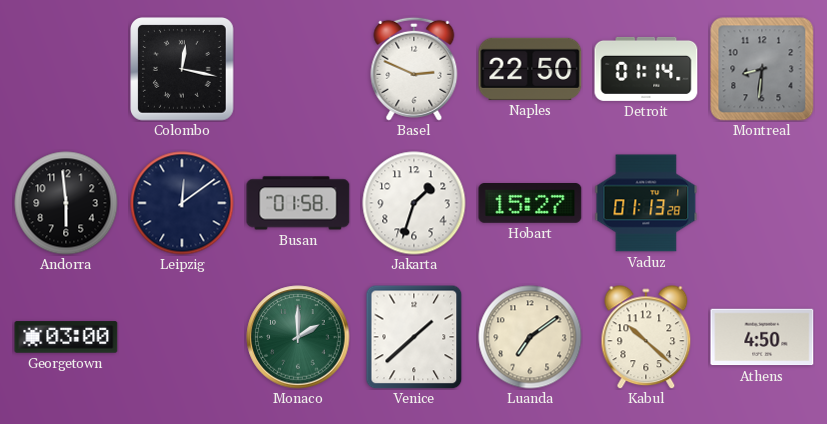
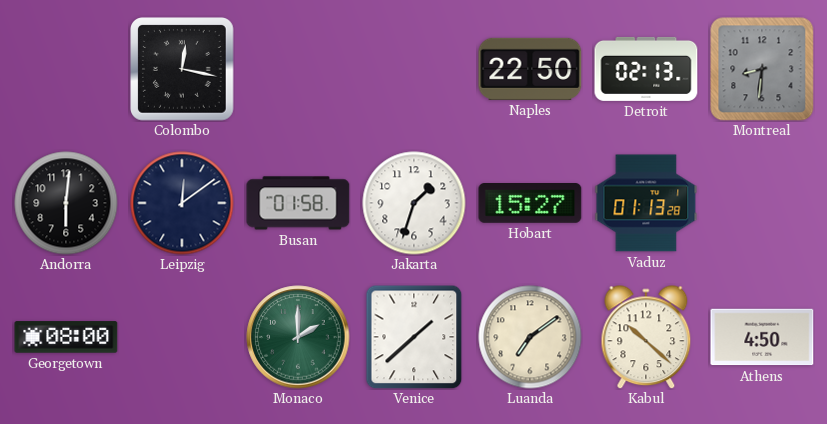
Basel: 2:49 -> none
Detroit: 01:14 -> 02:13
Andorra: 5:59 -> 6:01
Georgetown: 03:00 -> 08:00
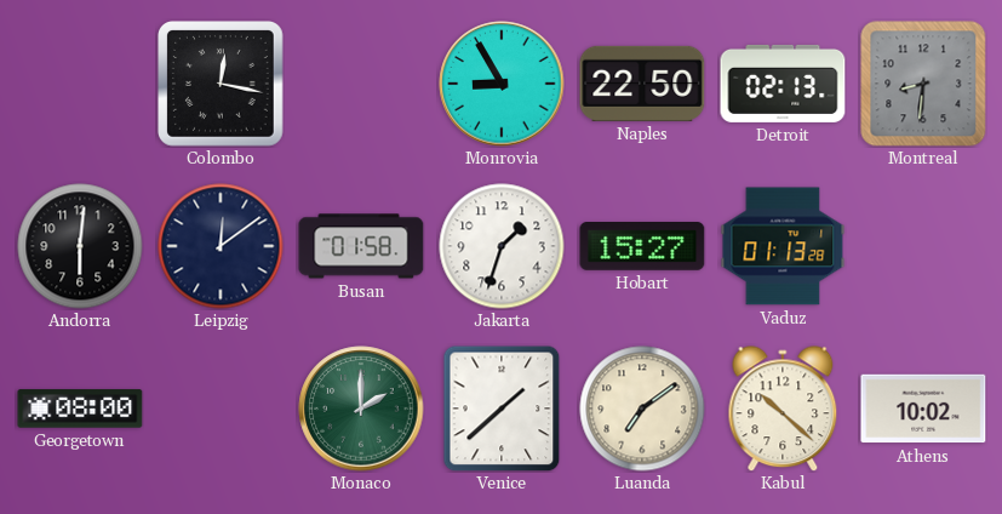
Monrovia: none -> 8:55
Athens: 4:50 -> 10:02
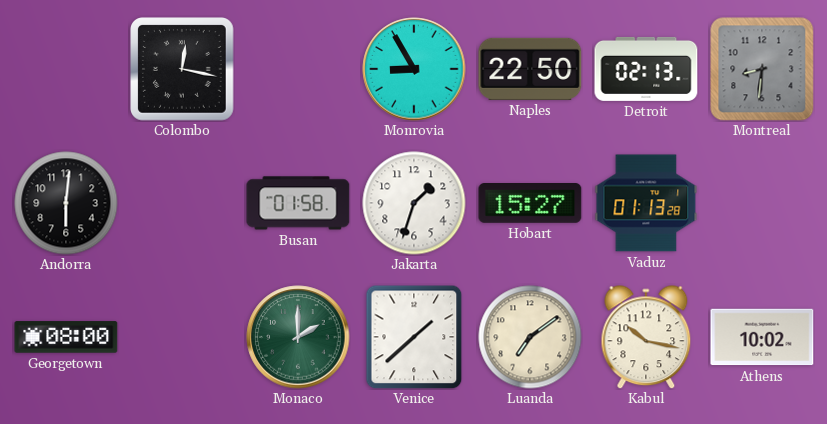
Leipzig: 12:09 -> none
Kabul: 10:22 -> 10:17
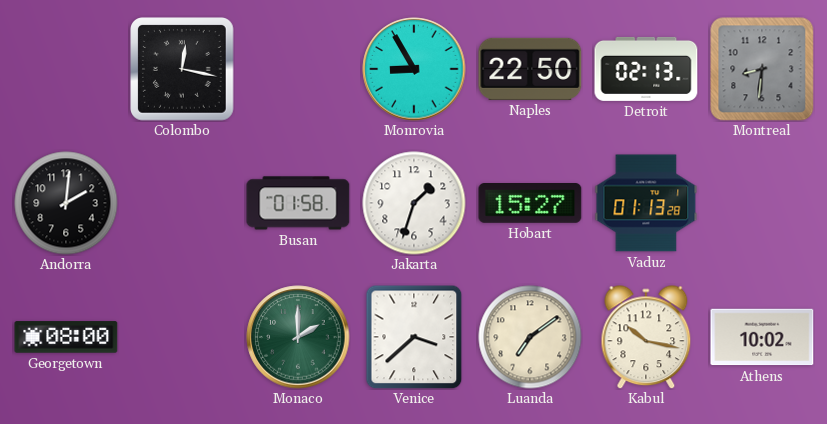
Andorra: 6:01 -> 2:01
Venice: 1:38 -> 3:38
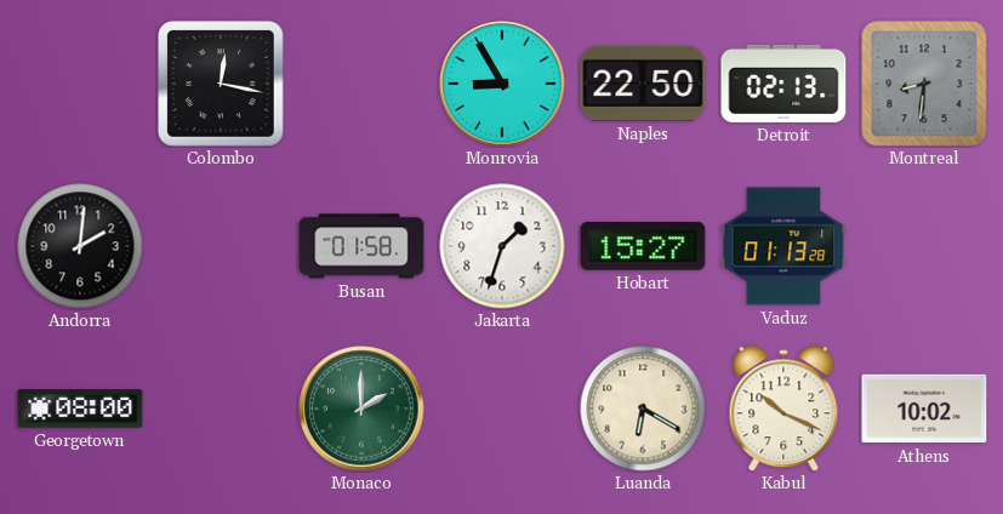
Venice: 3:38 -> none
Luanda: 7:09 -> 6:20
Kabul: 10:17 -> 10:19
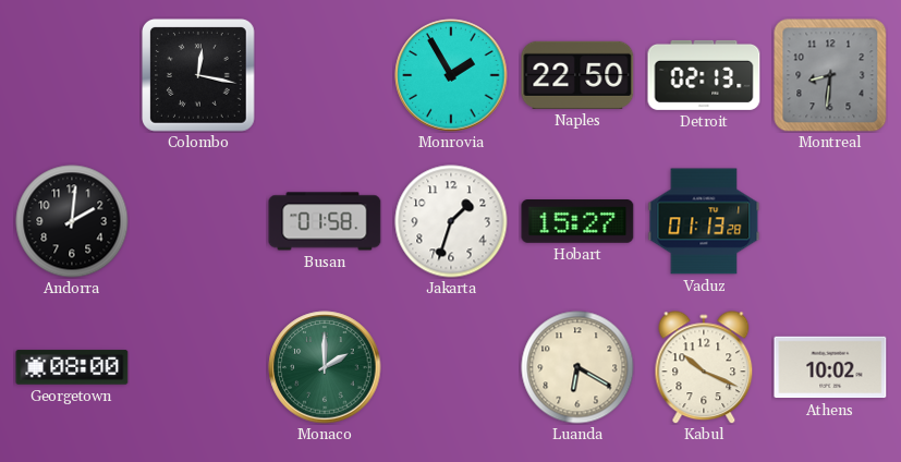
Monrovia: 8:55 -> 1:55
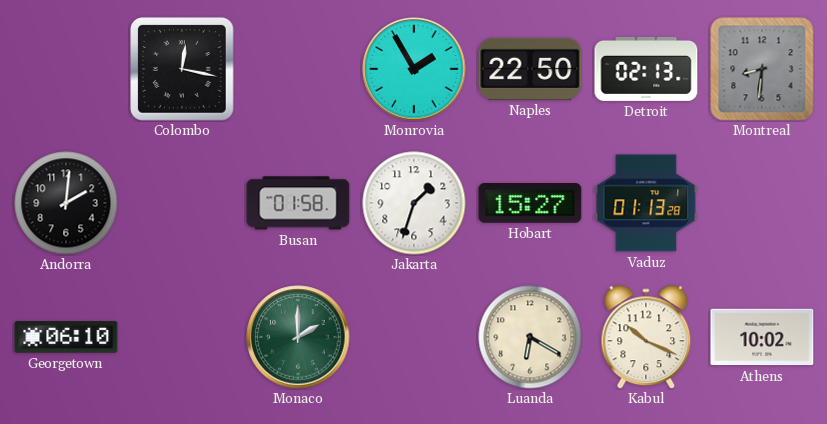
Georgetown: 08:00 -> 06:10
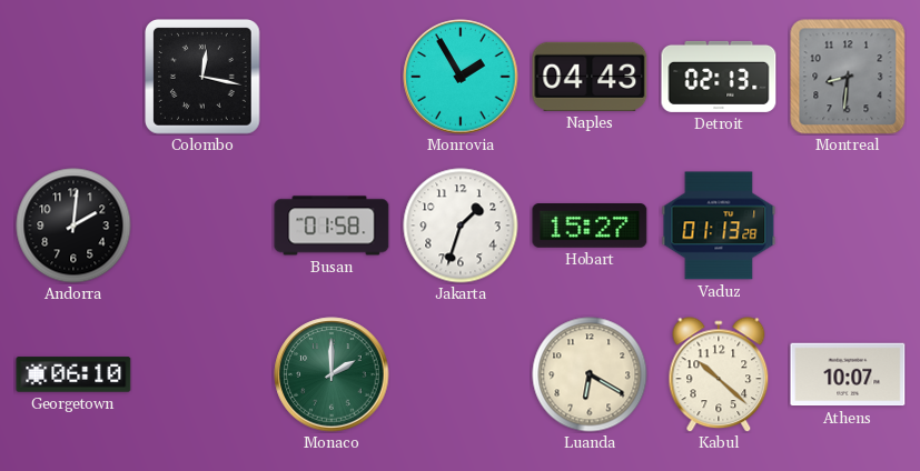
Naples: 22:50 -> 04:43
Kabul: 10:19 -> 10:22
Athens: 10:02 -> 10:07
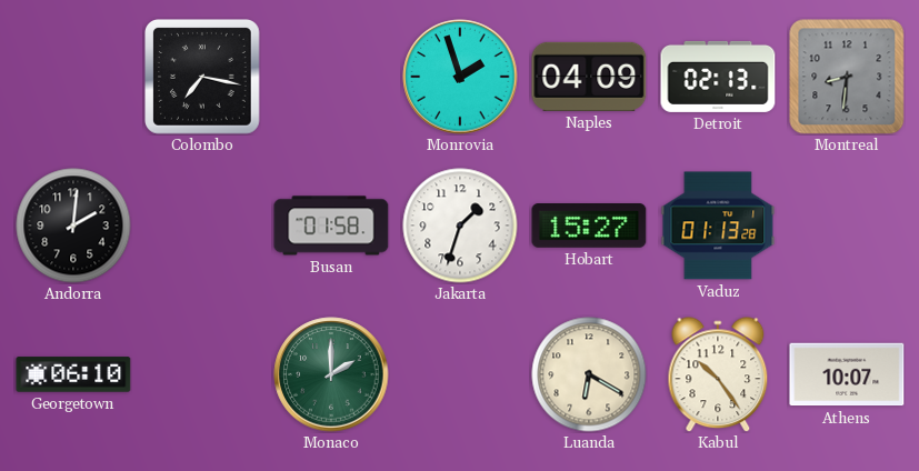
Colombo: 12:17 -> 7:17
Monrovia: 1:55 -> 1:57
Naples: 04:43 -> 04:09
Kabul: 10:22 -> 10:24
